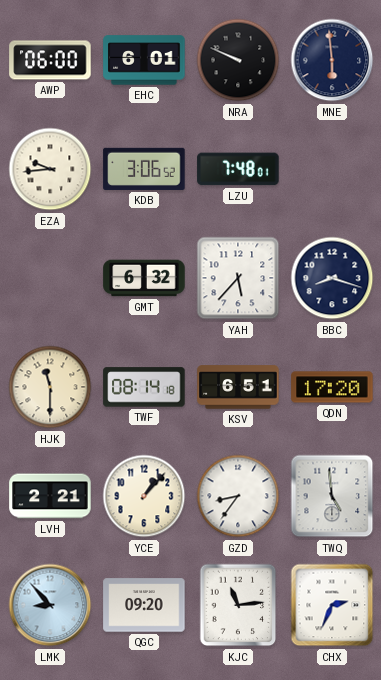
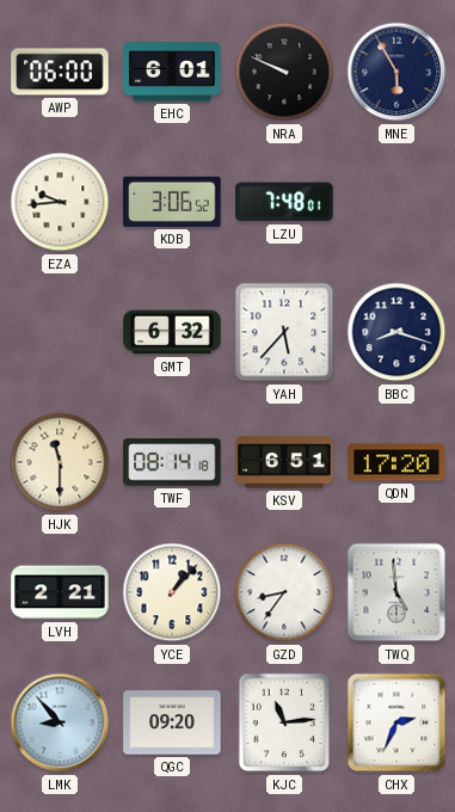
MNE: 5:59 -> 5:55
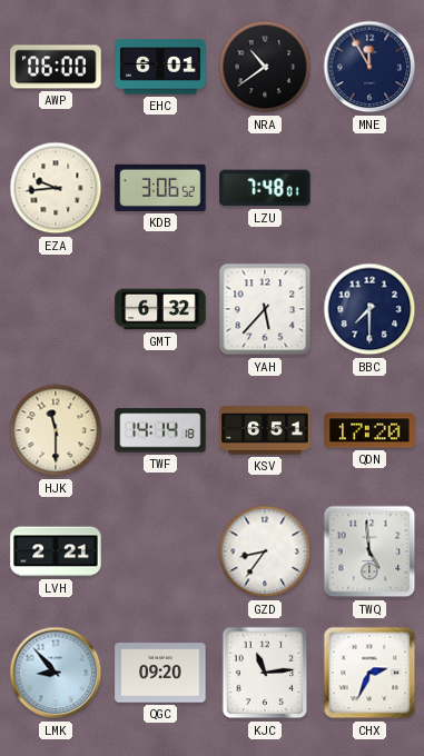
NRA: 9:49 -> 10:39
MNE: 5:55 -> 11:55
BBC: 8:18 -> 7:30
TWF: 08:14 -> 14:14
YCE: 1:07 -> none
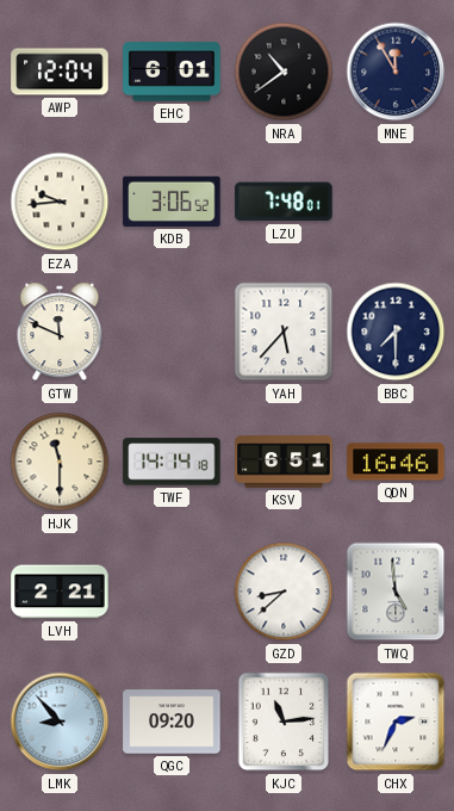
AWP: 06:00 -> 12:04
GTW: none -> 11:49
GMT: 6:32 -> none
QDN: 17:20 -> 16:46
GZD: 8:36 -> 8:38
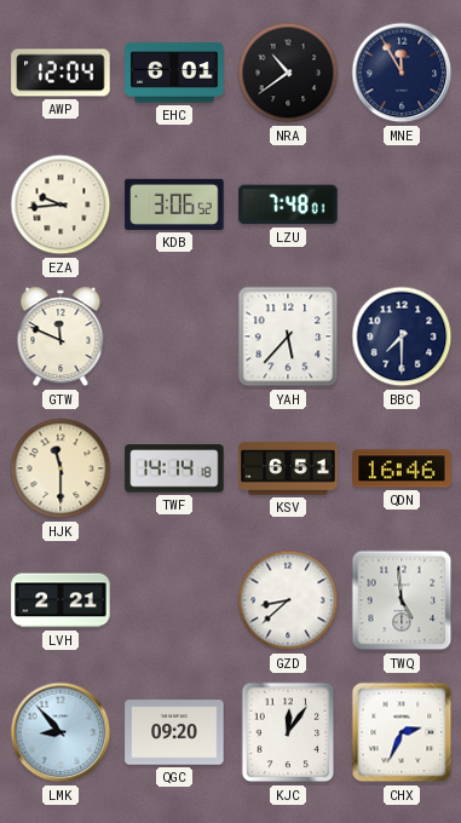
KJC: 11:14 -> 12:06
